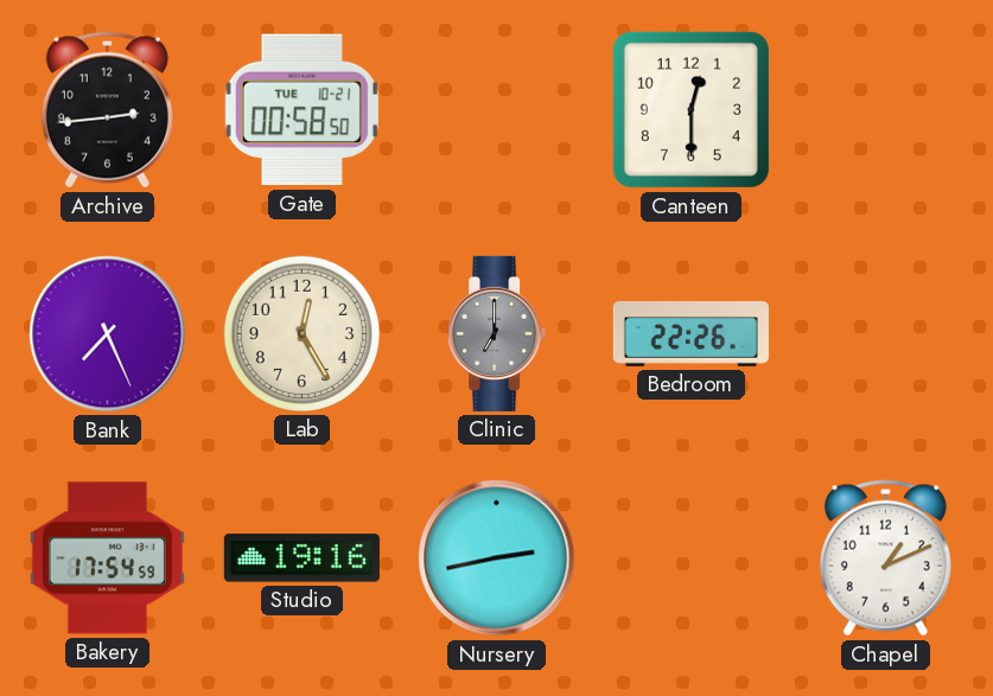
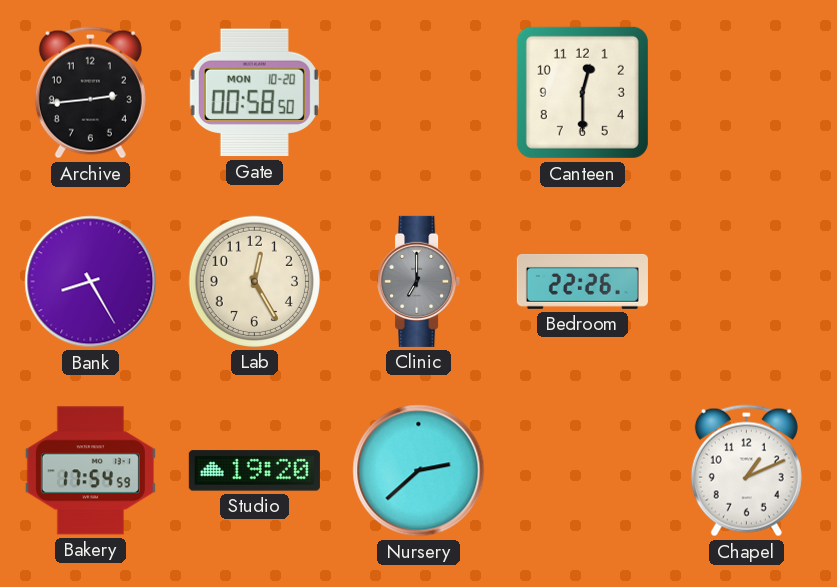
Gate date: TUE 10-21 -> MON 10-20
Bank: 7:26 -> 8:25
Studio: 19:16 -> 19:20
Nursery: 2:43 -> 2:38
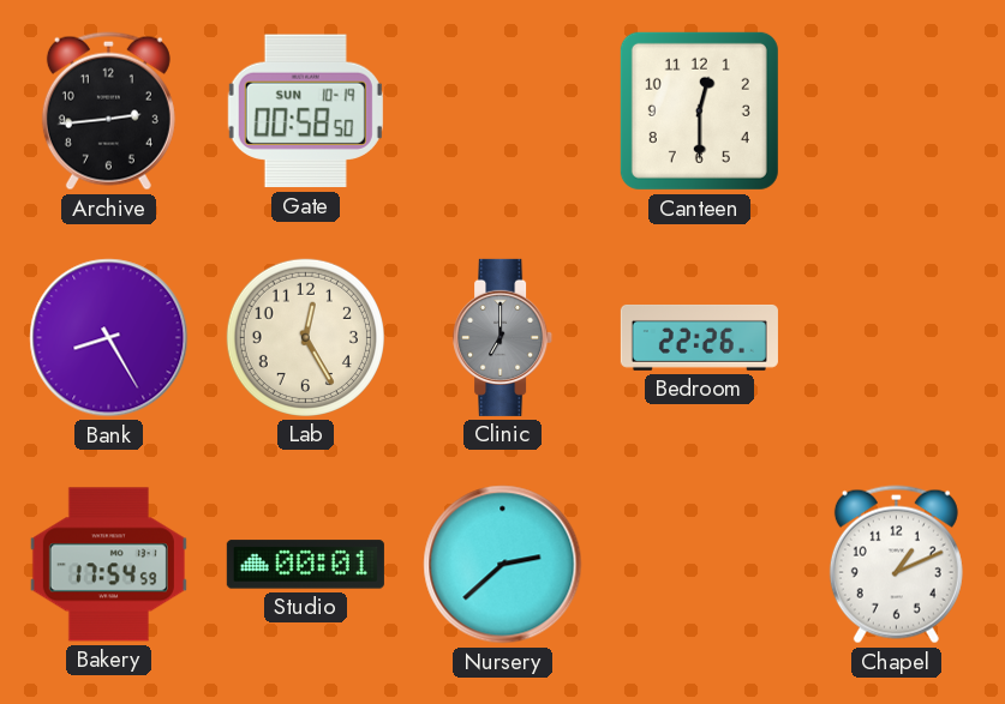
Gate date: MON 10-20 -> SUN 10-19
Studio: 19:20 -> 00:01
